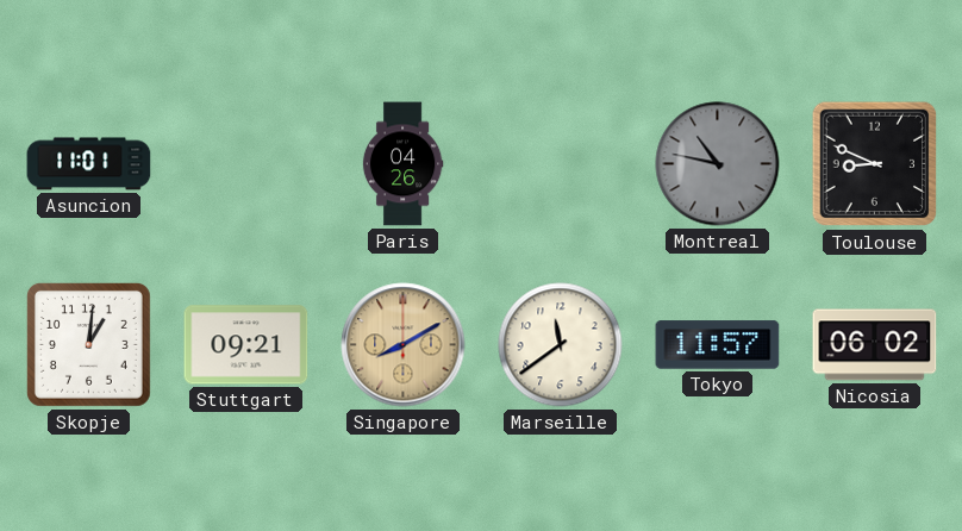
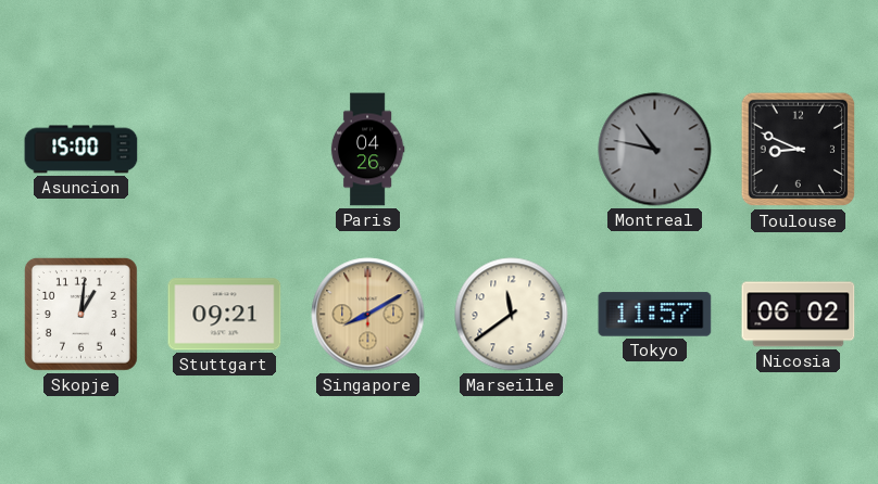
Asuncion: 11:01 -> 15:00
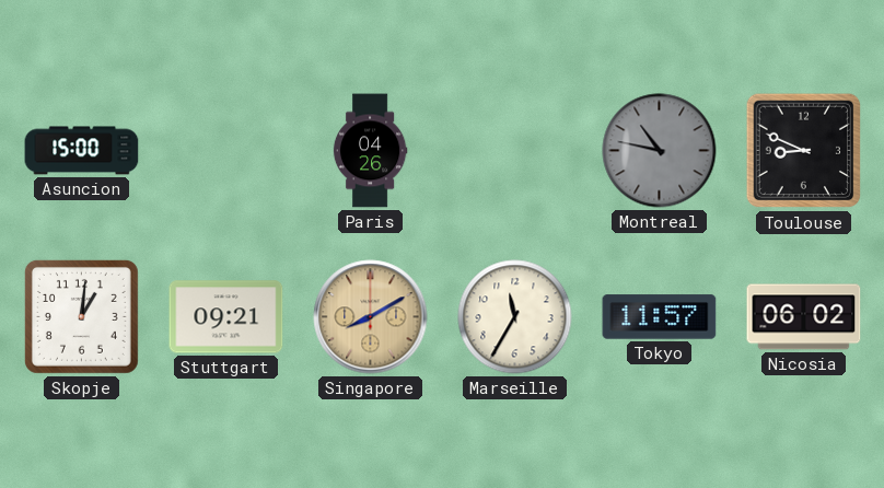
Marseille: 11:39 -> 11:35
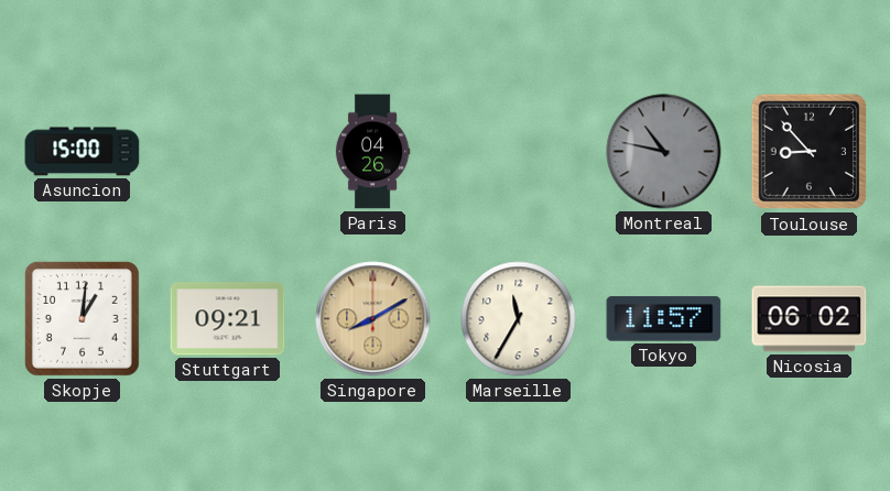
Toulouse: 8:49 -> 8:53
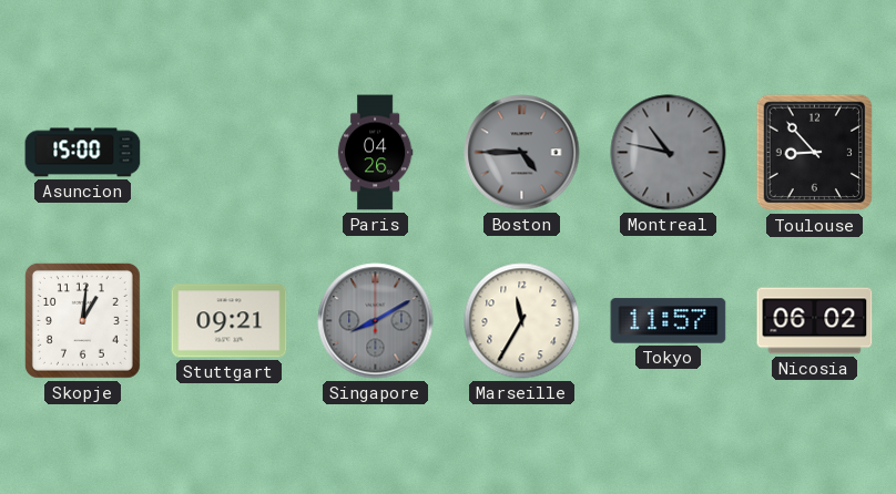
Boston: none -> 4:45
Singapore dial: champagne -> grey
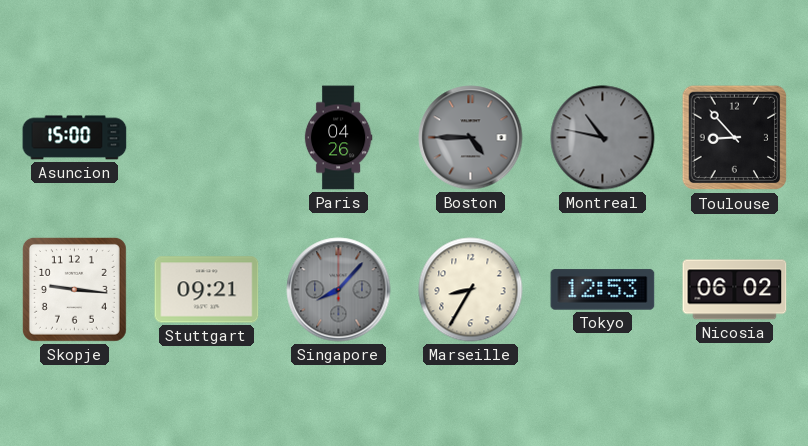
Skopje: 1:01 -> 9:16
Singapore: 8:10 -> 8:07
Marseille: 11:35 -> 8:35
Tokyo: 11:57 -> 12:53
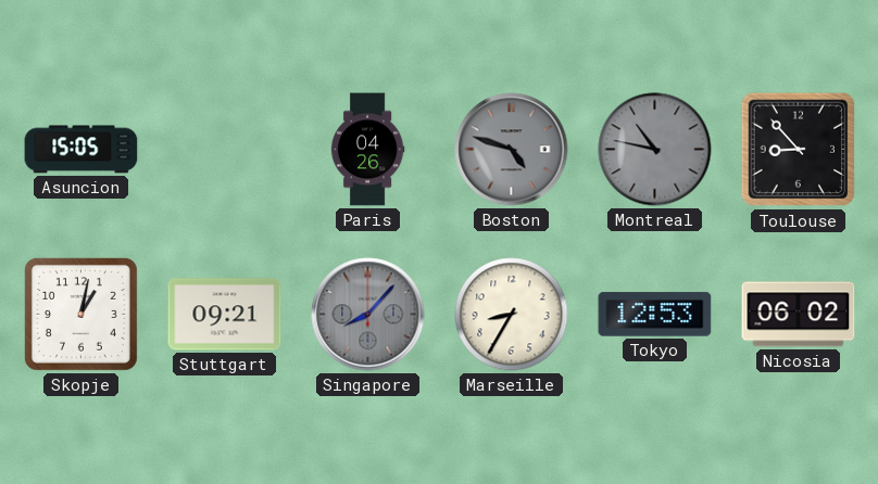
Asuncion: 15:00 -> 15:05
Boston: 4:45 -> 4:48
Skopje: 9:16 -> 1:02
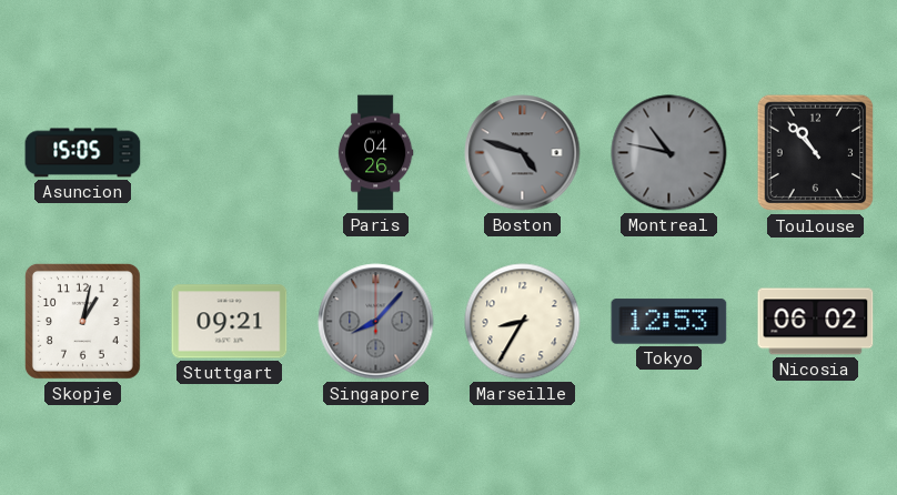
Toulouse: 8:53 -> 10:53
